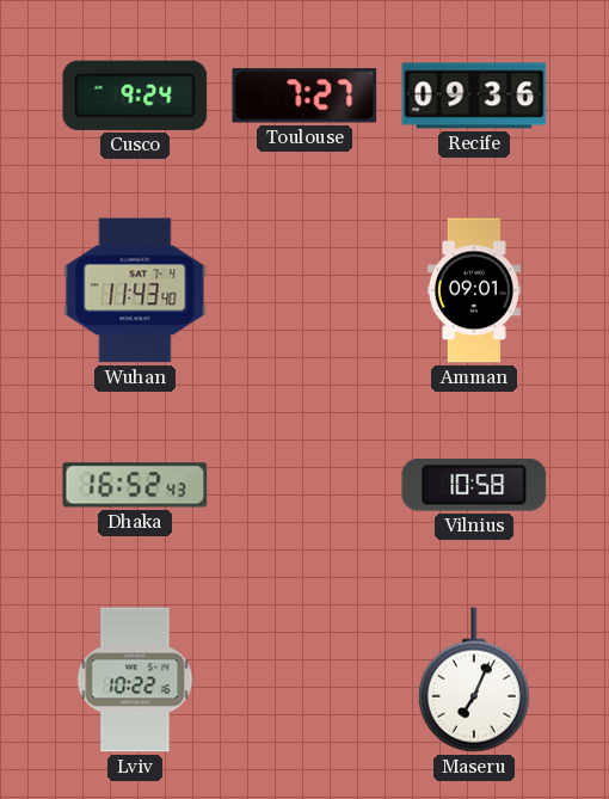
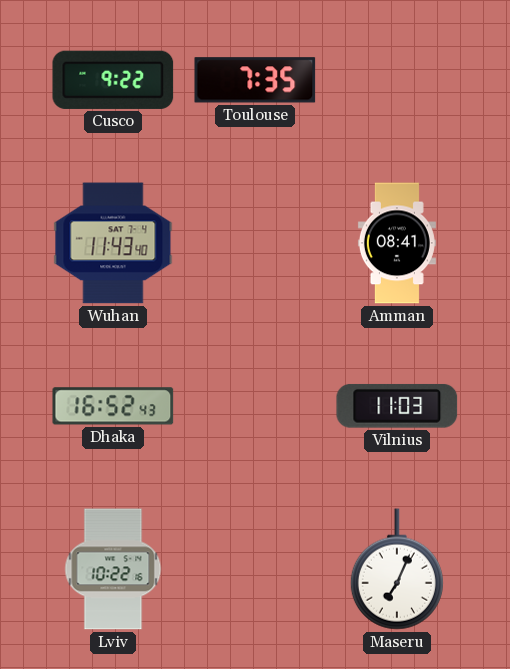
Cusco: 9:24 -> 9:22
Toulouse: 7:27 -> 7:35
Recife: 09:36 -> none
Amman: 09:01 -> 08:41
Vilnius: 10:58 -> 11:03
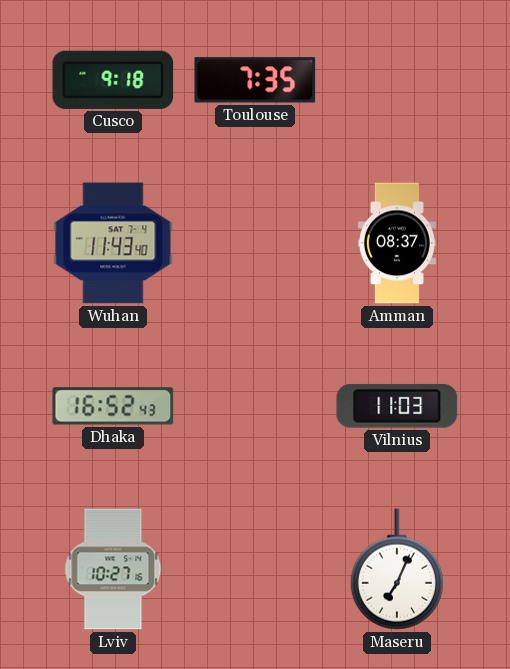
Cusco: 9:22 -> 9:18
Amman: 08:41 -> 08:37
Lviv: 10:22 -> 10:27
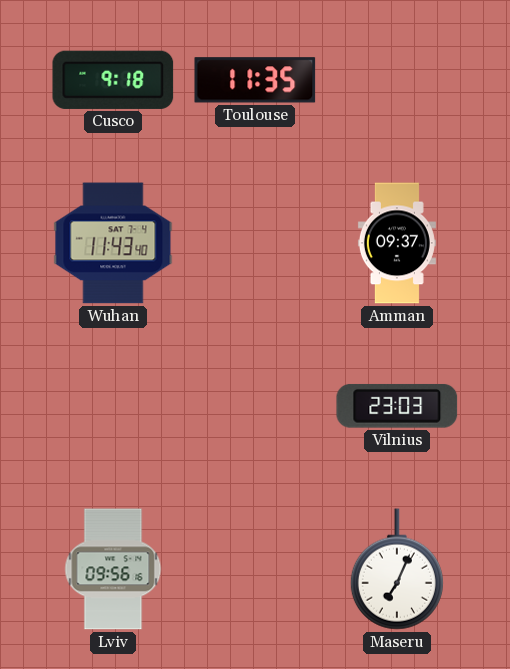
Toulouse: 7:35 -> 11:35
Amman: 08:37 -> 09:37
Dhaka: 16:52 -> none
Vilnius: 11:03 -> 23:03
Lviv: 10:27 -> 09:56
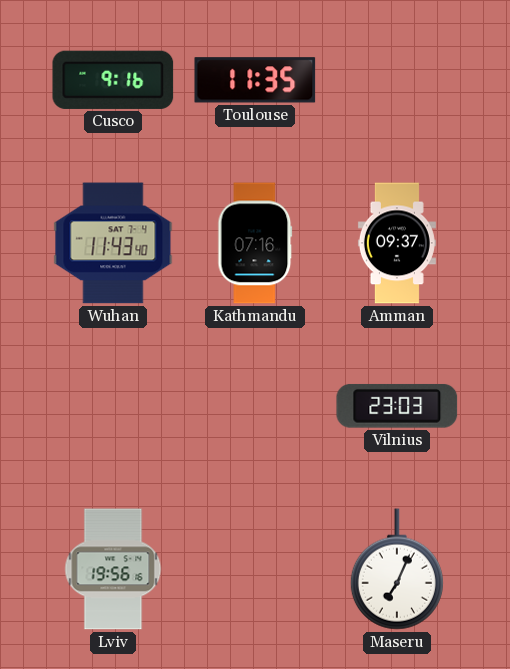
Cusco: 9:18 -> 9:16
Kathmandu: none -> 07:16
Lviv: 09:56 -> 19:56
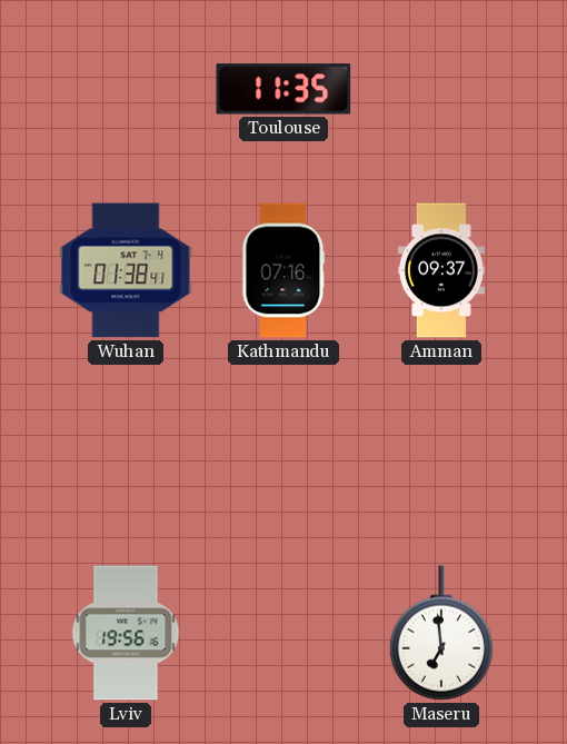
Cusco: 9:16 -> none
Wuhan: 11:43 -> 01:38
Vilnius: 23:03 -> none
Maseru: 7:04 -> 6:59
